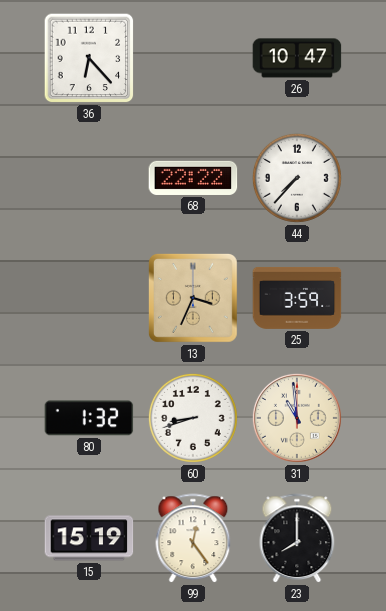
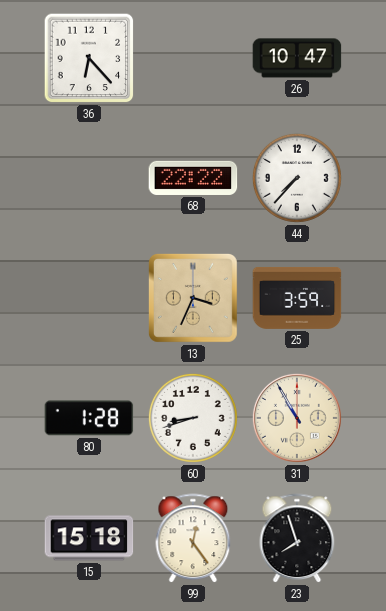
80: 1:32 -> 1:28
31: 10:59 -> 10:55
15: 15:19 -> 15:18
23: 8:00 -> 7:57
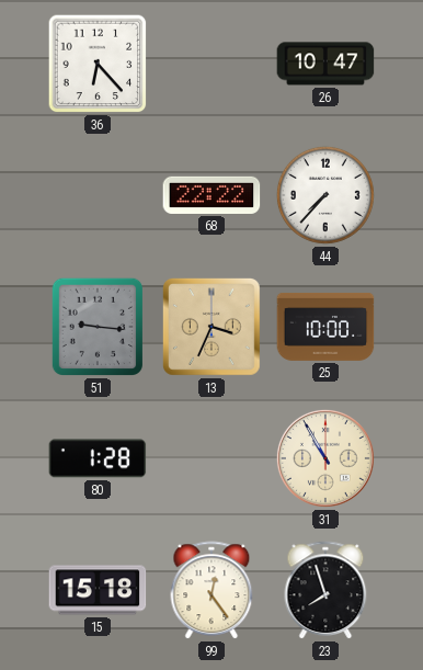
51: none -> 9:16
25: 3:59 -> 10:00
60: 8:42 -> none
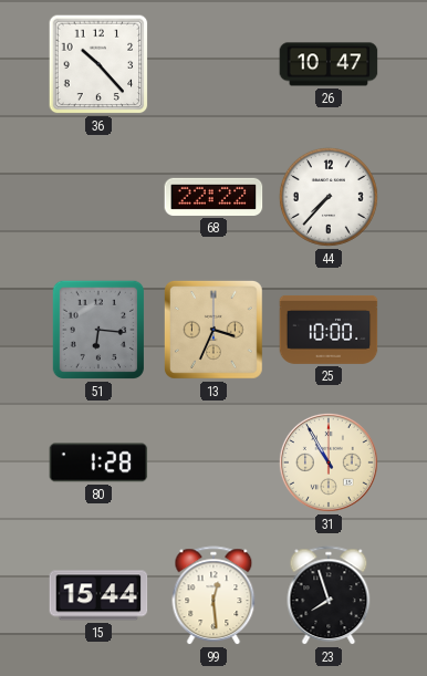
36: 6:23 -> 10:23
51: 9:16 -> 6:16
15: 15:18 -> 15:44
99: 12:24 -> 12:29
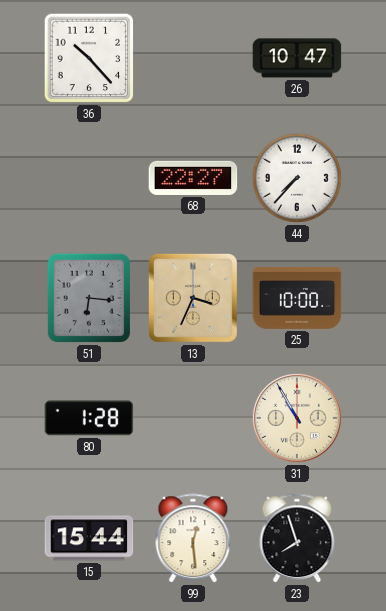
68: 22:22 -> 22:27
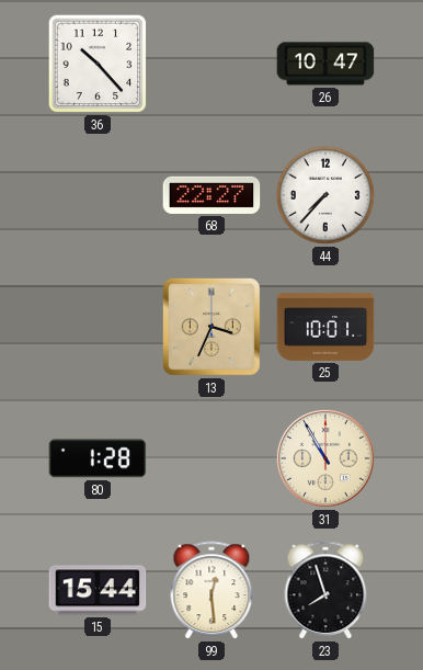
51: 6:16 -> none
25: 10:00 -> 10:01
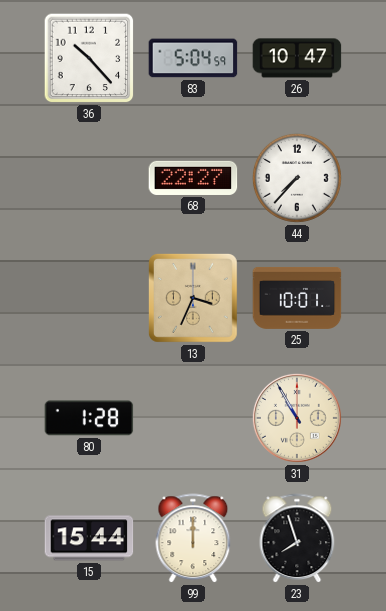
83: none -> 5:04
99: 12:29 -> 12:00
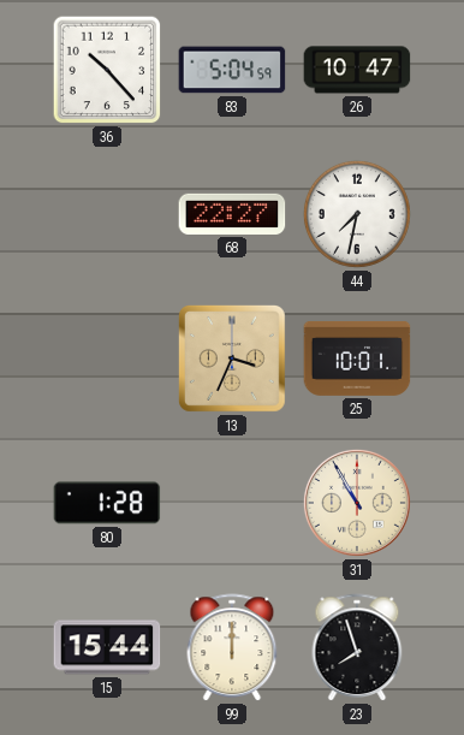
44: 7:37 -> 7:32
